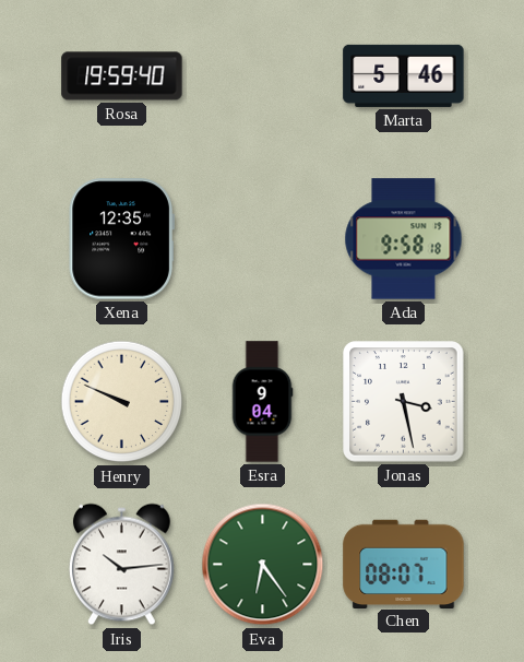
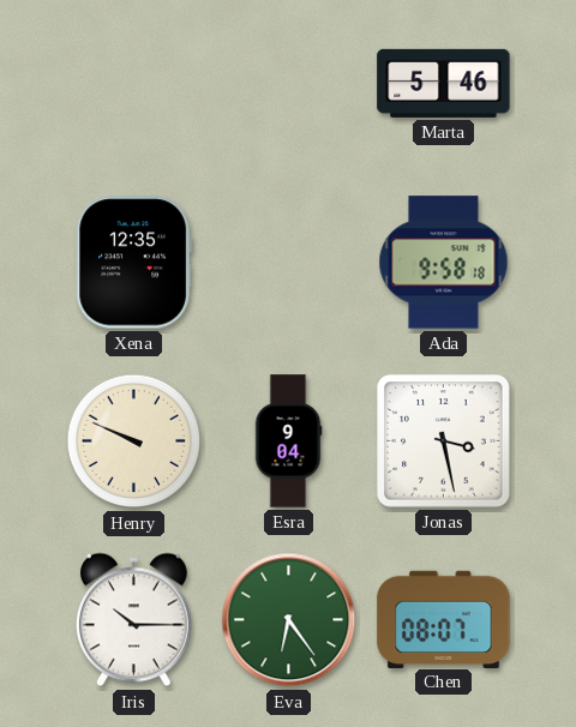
Rosa: 19:59 -> none
Iris: 10:14 -> 10:15
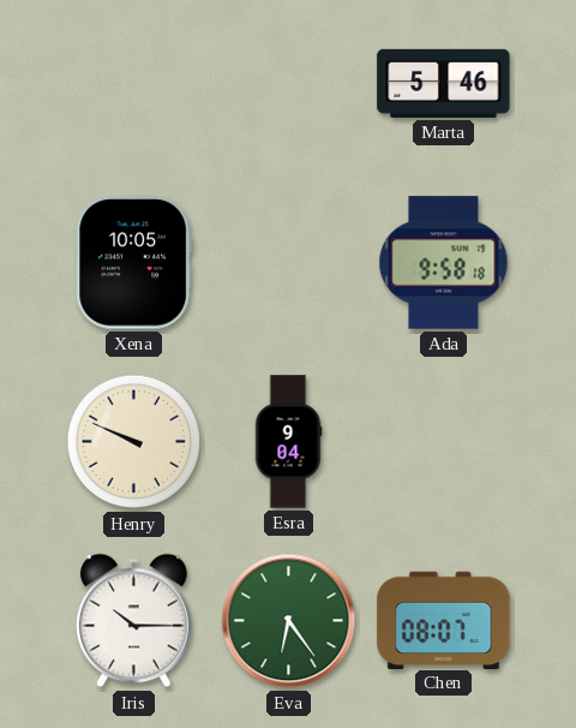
Xena: 12:35 -> 10:05
Jonas: 3:28 -> none
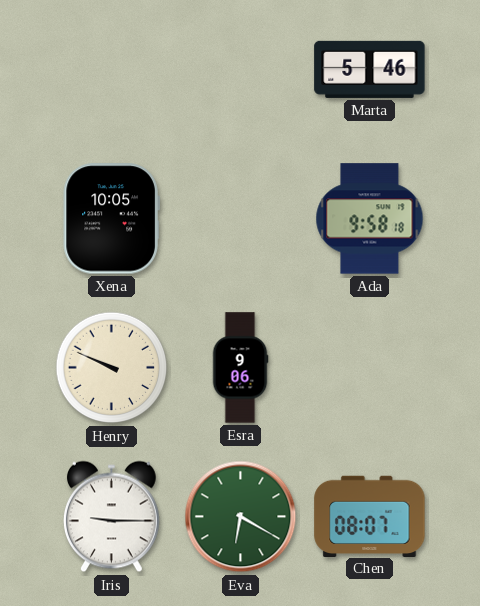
Esra: 9:04 -> 9:06
Iris: 10:15 -> 9:15
Eva: 6:24 -> 6:20
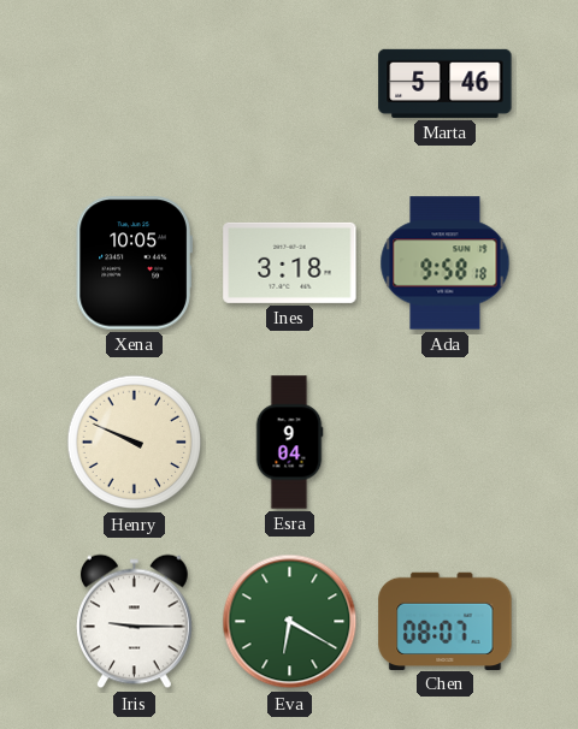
Ines: none -> 3:18
Esra: 9:06 -> 9:04
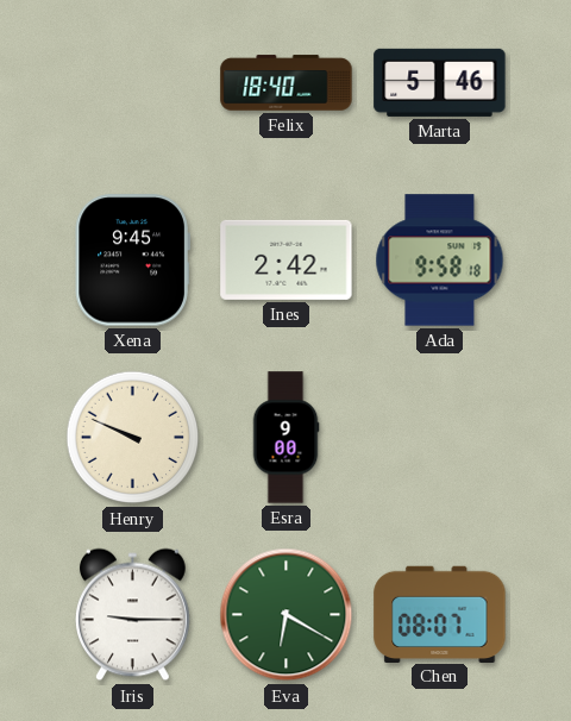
Felix: none -> 18:40
Xena: 10:05 -> 9:45
Ines: 3:18 -> 2:42
Esra: 9:04 -> 9:00
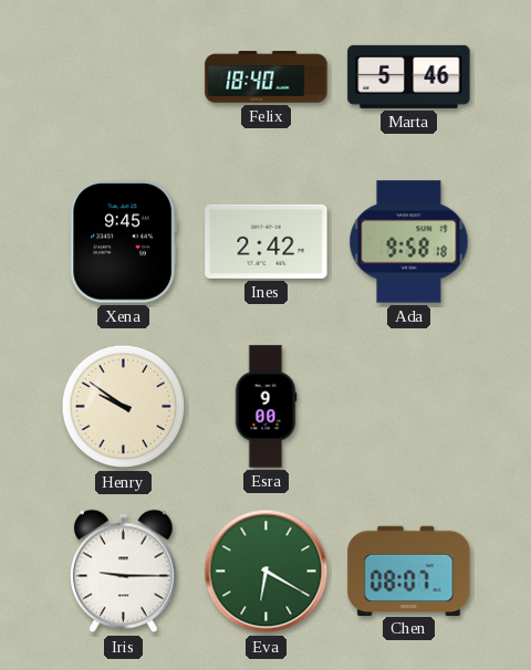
Henry: 9:49 -> 9:51
